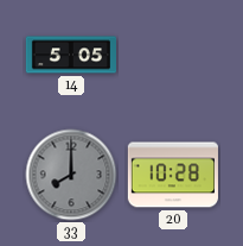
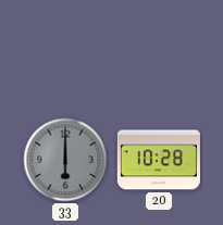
14: 5:05 -> none
33: 8:00 -> 6:00
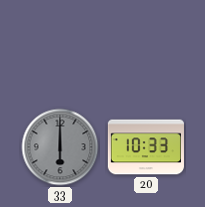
20: 10:28 -> 10:33
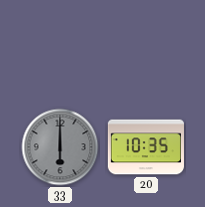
20: 10:33 -> 10:35
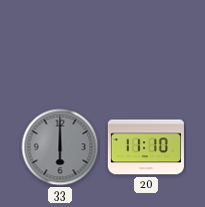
20: 10:35 -> 11:10
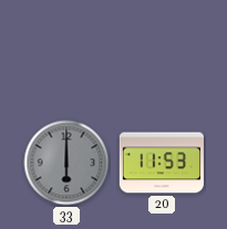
20: 11:10 -> 11:53
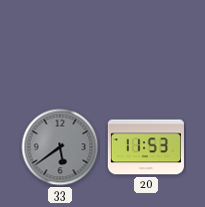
33: 6:00 -> 5:39
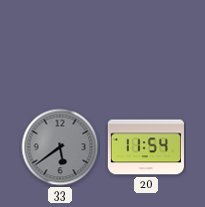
20: 11:53 -> 11:54
